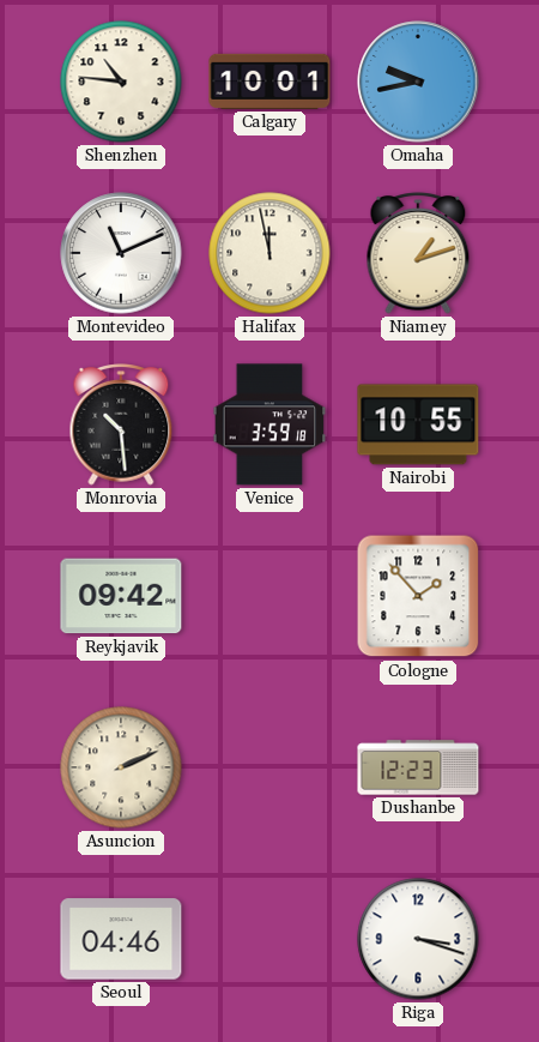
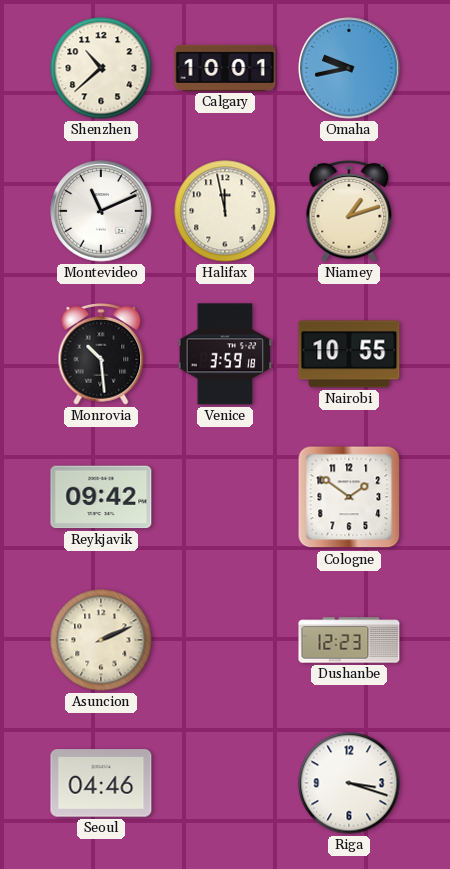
Shenzhen: 10:46 -> 10:38
Cologne: 1:53 -> 1:51
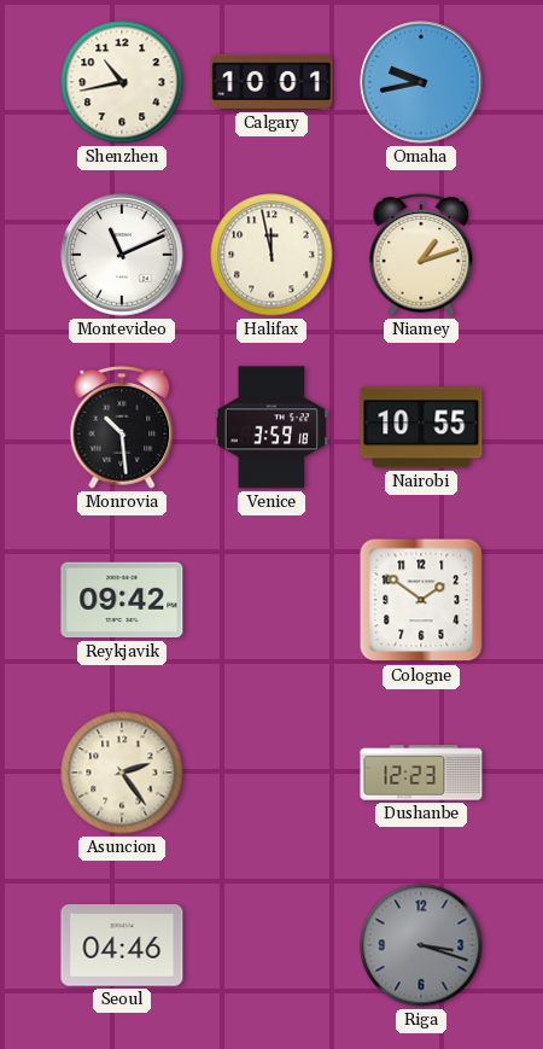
Shenzhen: 10:38 -> 10:43
Asuncion: 2:11 -> 2:24
Riga dial: white -> grey
